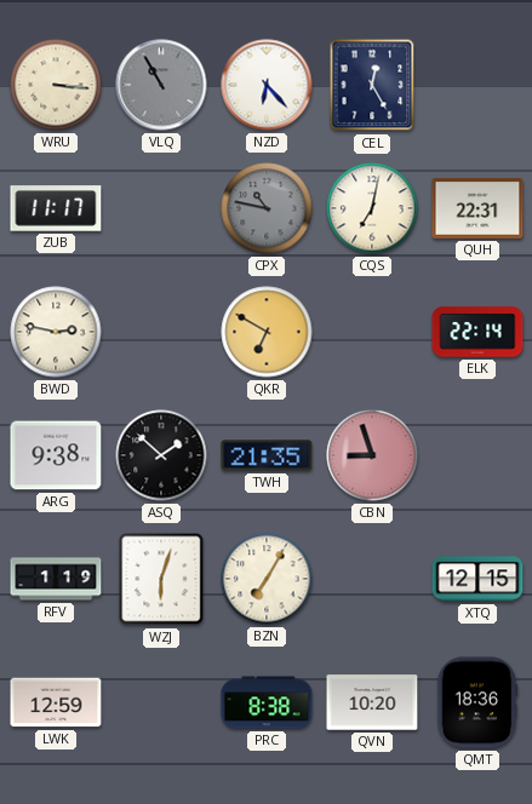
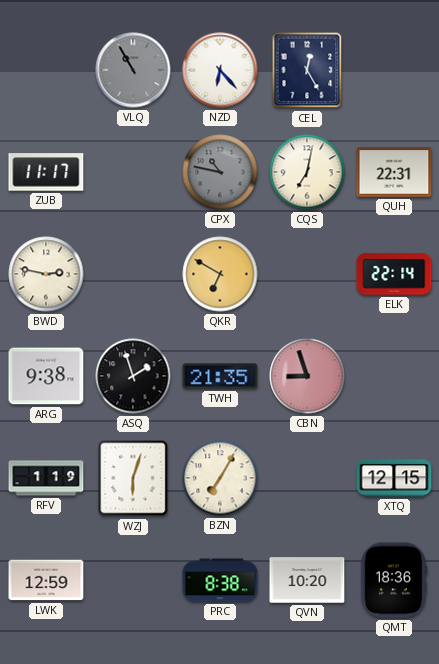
WRU: 3:16 -> none
ASQ: 1:52 -> 1:57
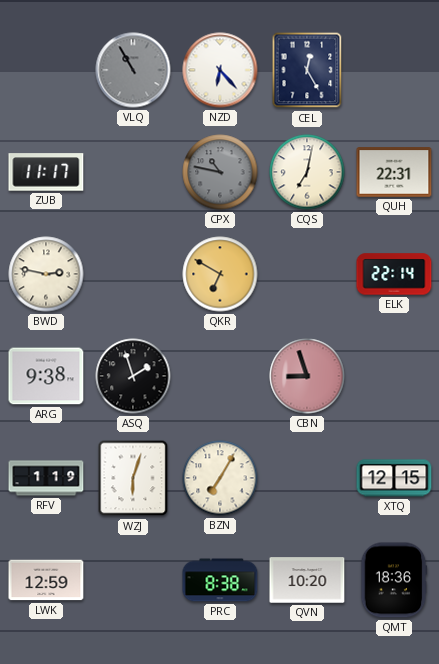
TWH: 21:35 -> none
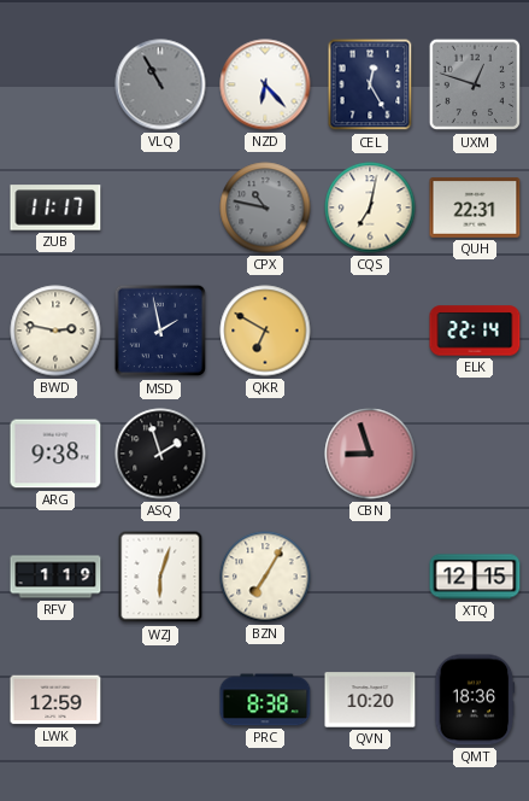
UXM: none -> 12:48
MSD: none -> 1:58
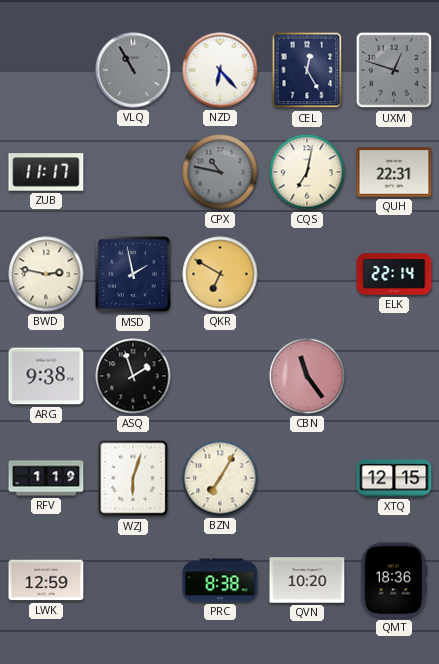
CBN: 8:57 -> 11:24
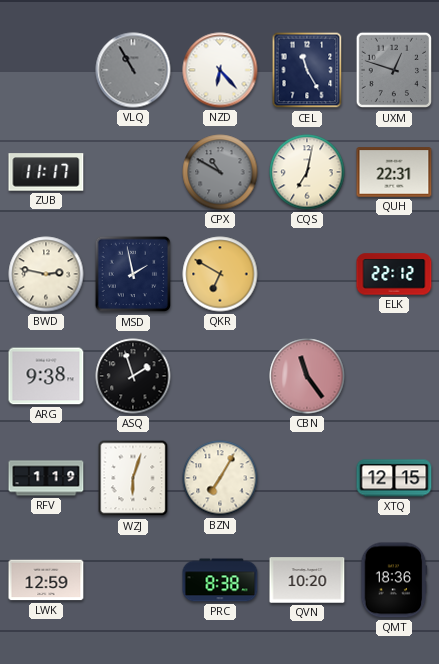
CEL: 12:25 -> 11:25
CPX: 10:47 -> 10:50
ELK: 22:14 -> 22:12
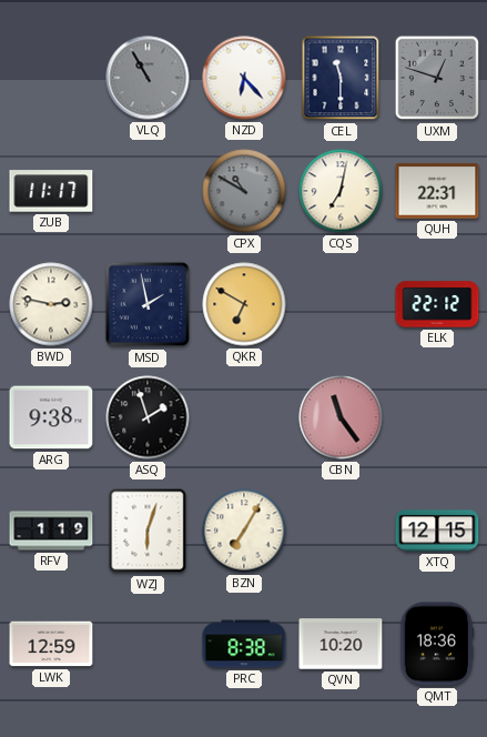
CEL: 11:25 -> 11:30
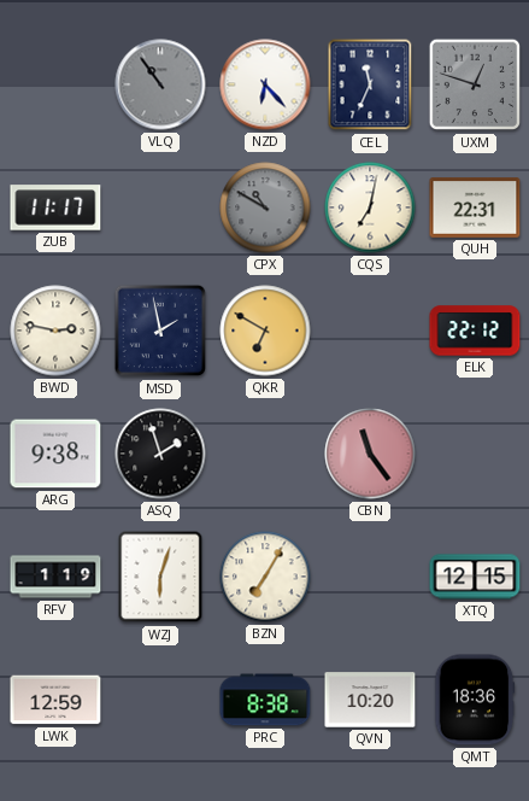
VLQ: 10:55 -> 10:54
CEL: 11:30 -> 11:34
